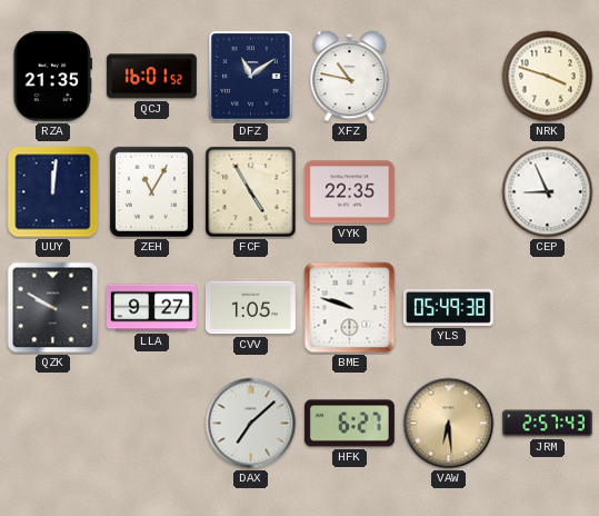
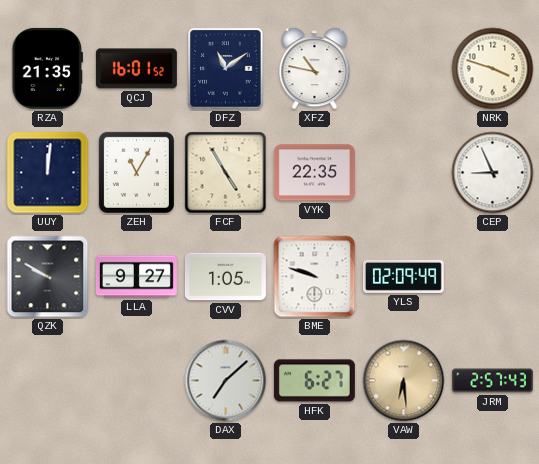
YLS: 05:49 -> 02:09
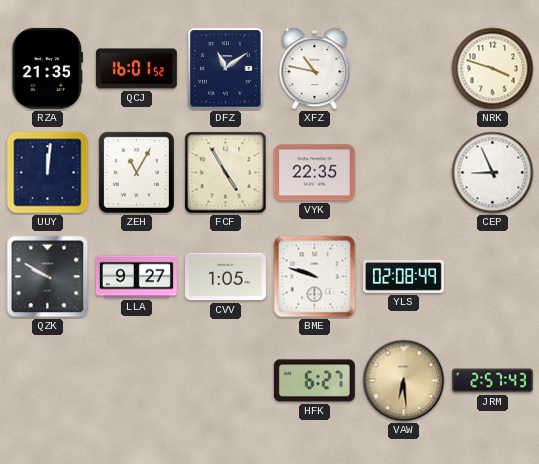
YLS: 02:09 -> 02:08
DAX: 7:08 -> none
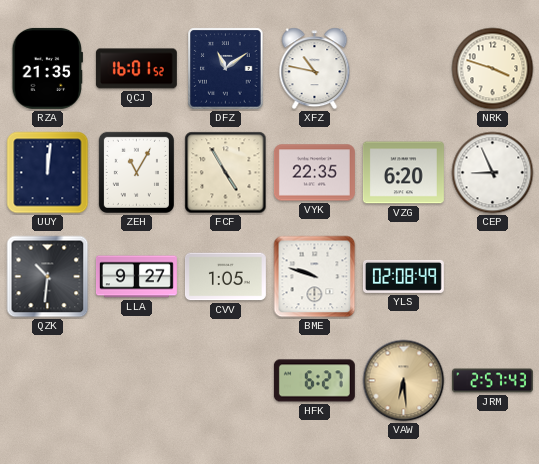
VZG: none -> 6:20
QZK: 9:50 -> 10:31
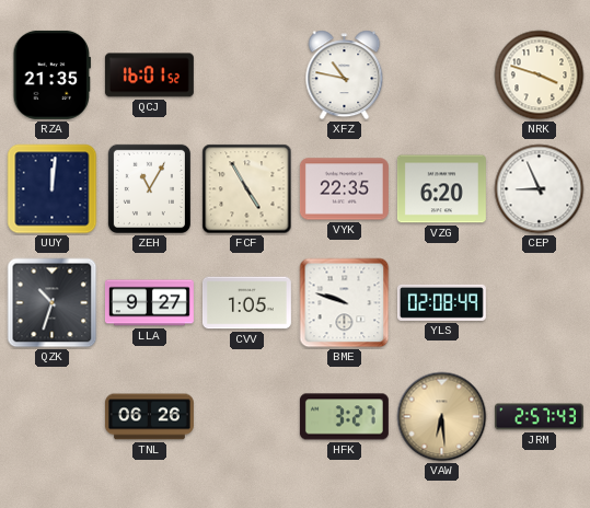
DFZ: 11:09 -> none
QZK: 10:31 -> 10:33
TNL: none -> 06:26
HFK: 6:27 -> 3:27
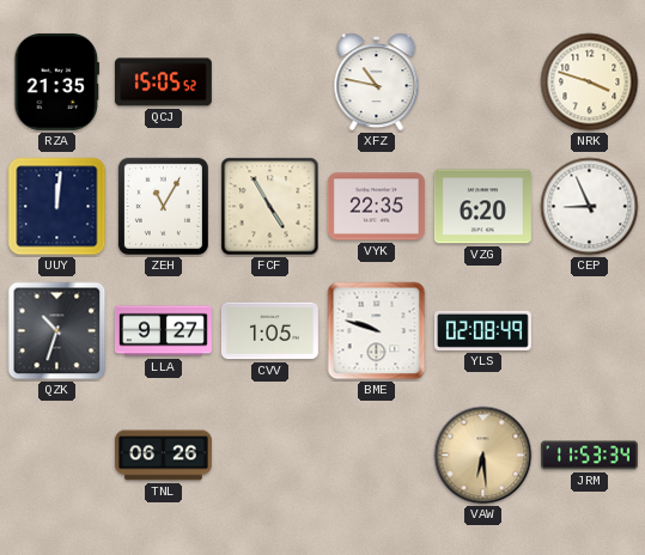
QCJ: 16:01 -> 15:05
HFK: 3:27 -> none
JRM: 2:57 -> 11:53
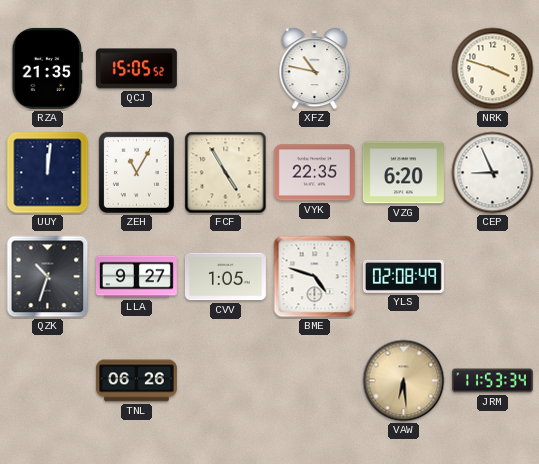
BME: 9:48 -> 4:48
